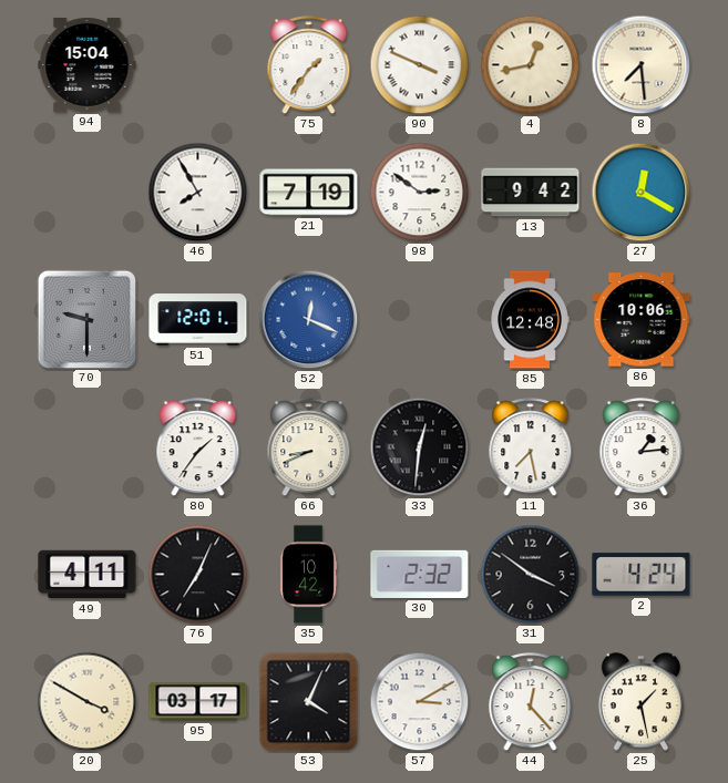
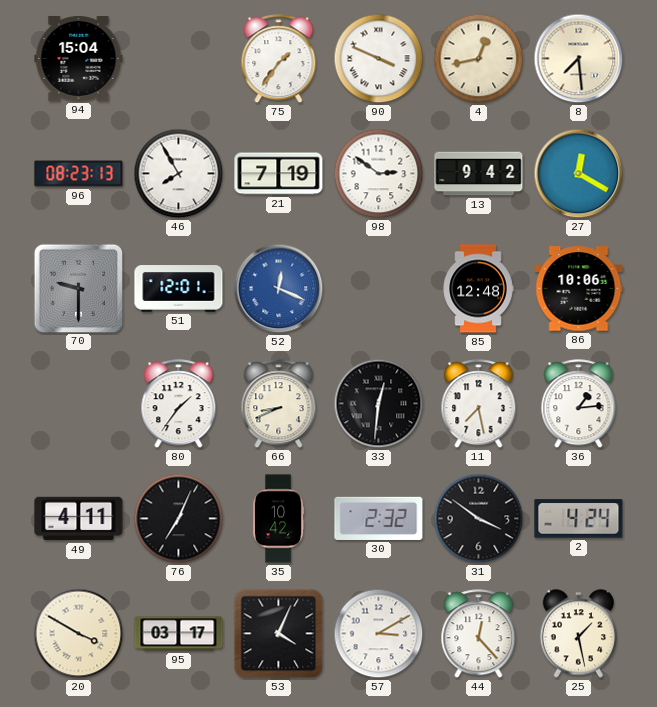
96: none -> 08:23
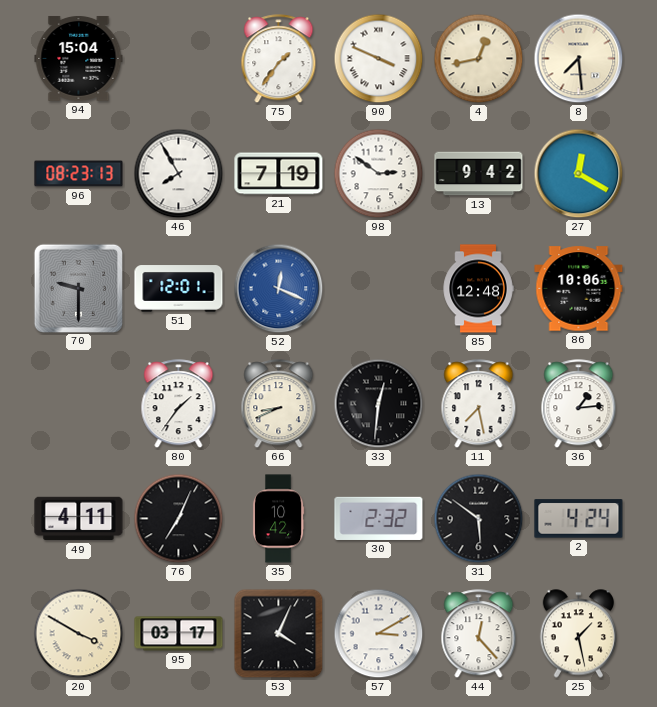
31: 3:51 -> 5:51
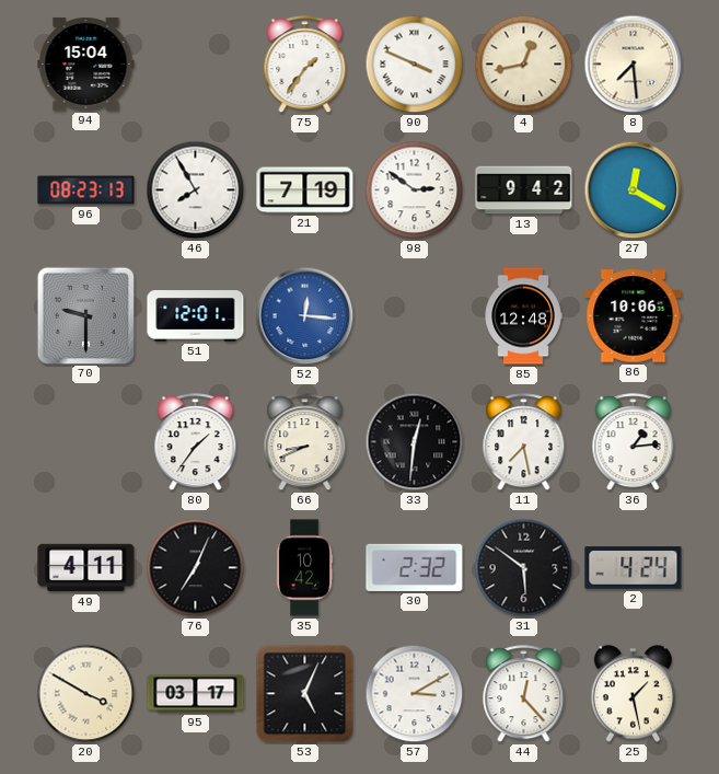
52: 12:19 -> 12:16
53: 4:04 -> 5:04
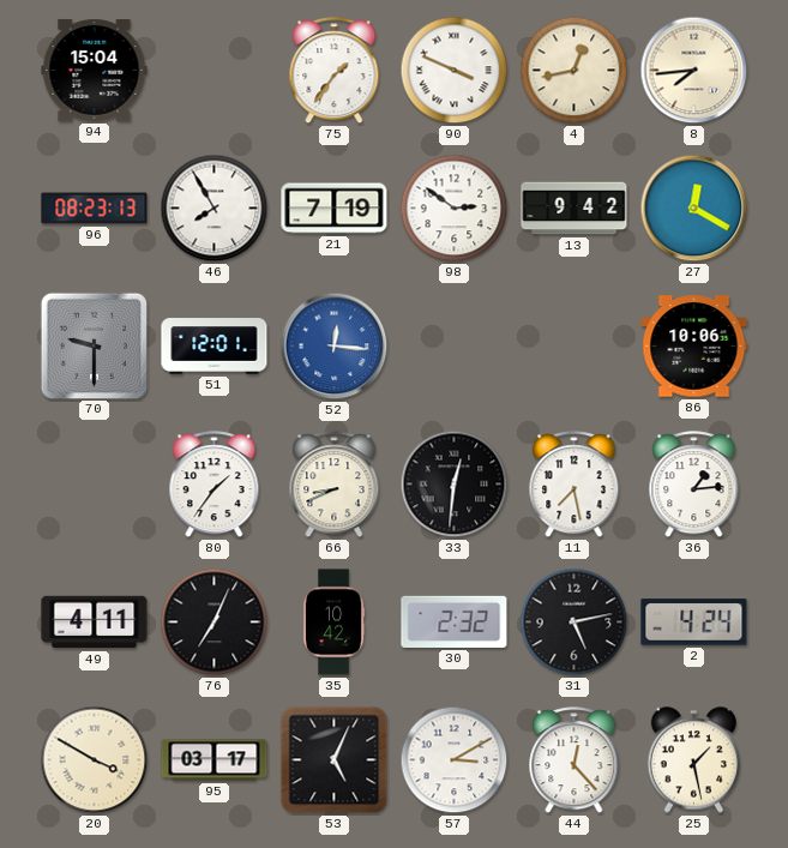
8: 7:29 -> 7:44
85: 12:48 -> none
31: 5:51 -> 5:13
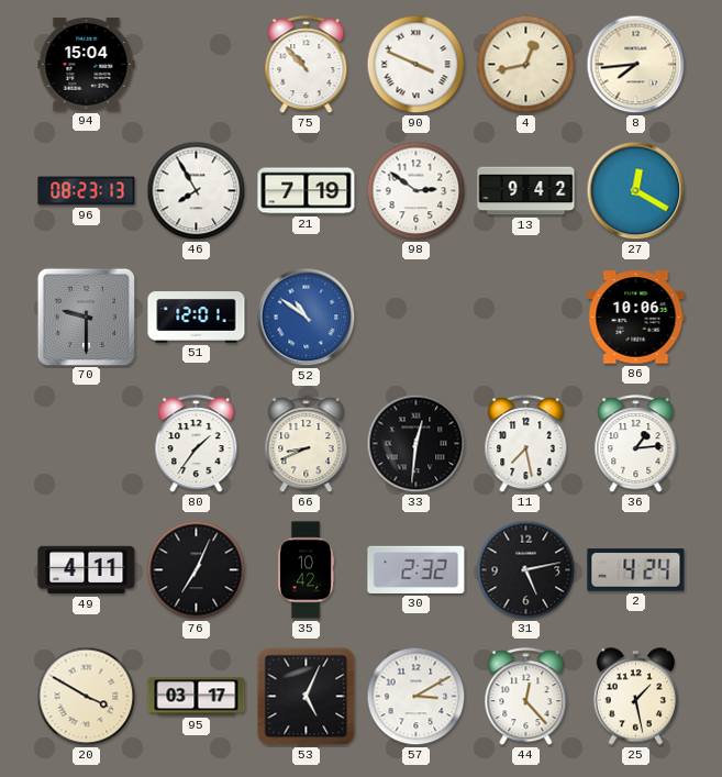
75: 1:36 -> 10:53
52: 12:16 -> 10:51
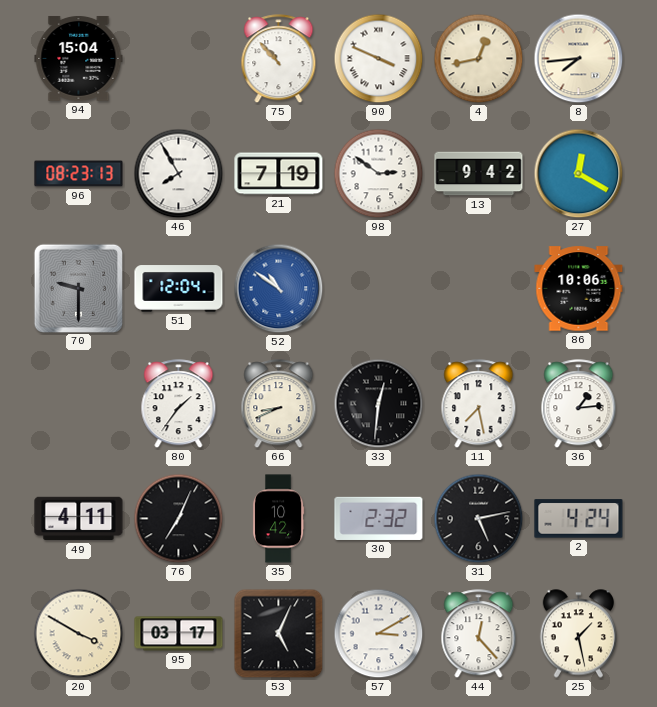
51: 12:01 -> 12:04
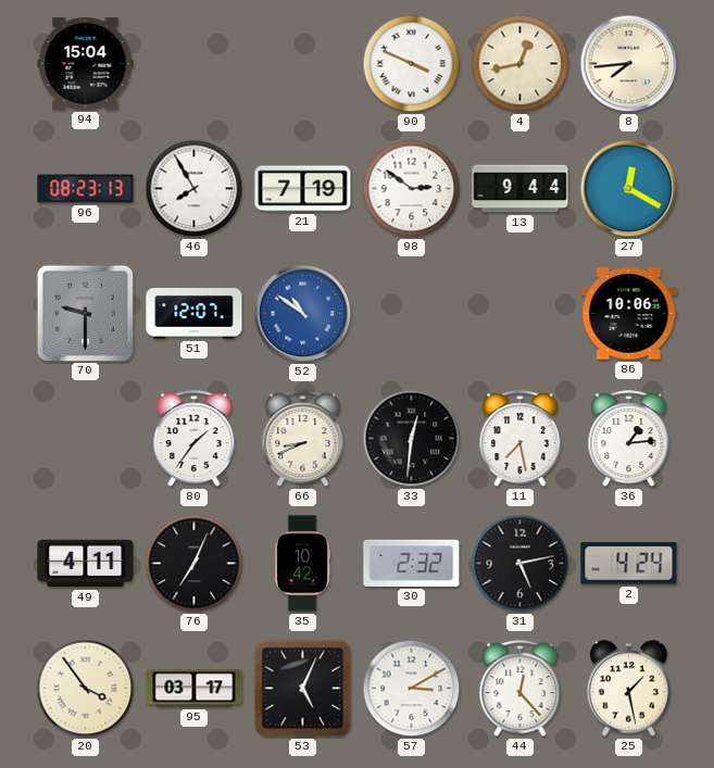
75: 10:53 -> none
13: 9:42 -> 9:44
51: 12:04 -> 12:07
20: 3:50 -> 3:54
